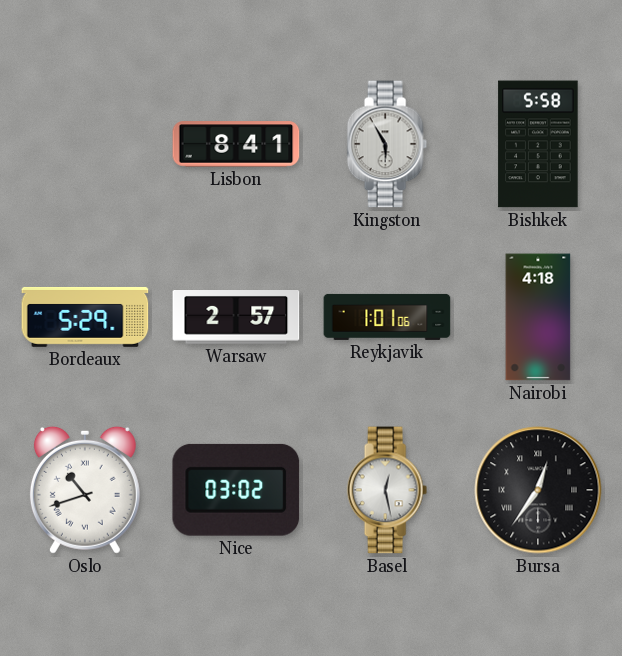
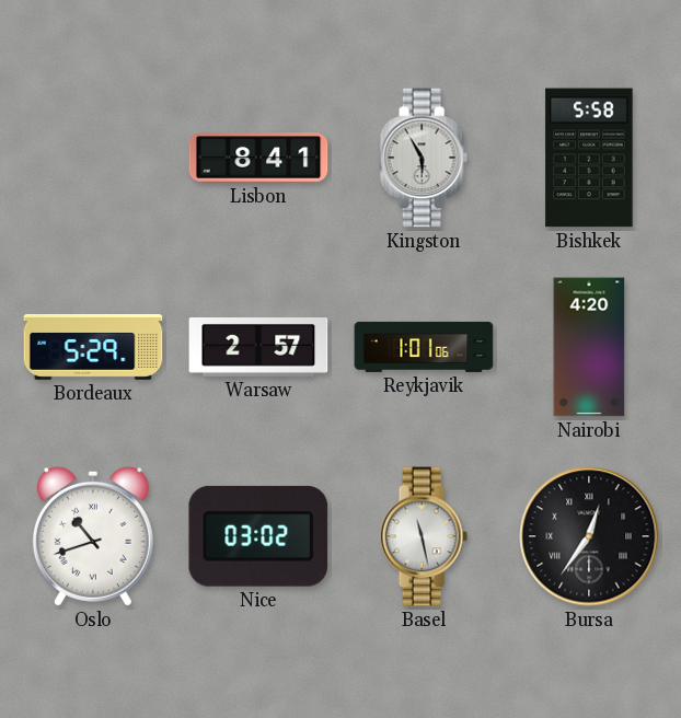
Nairobi: 4:18 -> 4:20
Basel: 12:28 -> 11:28
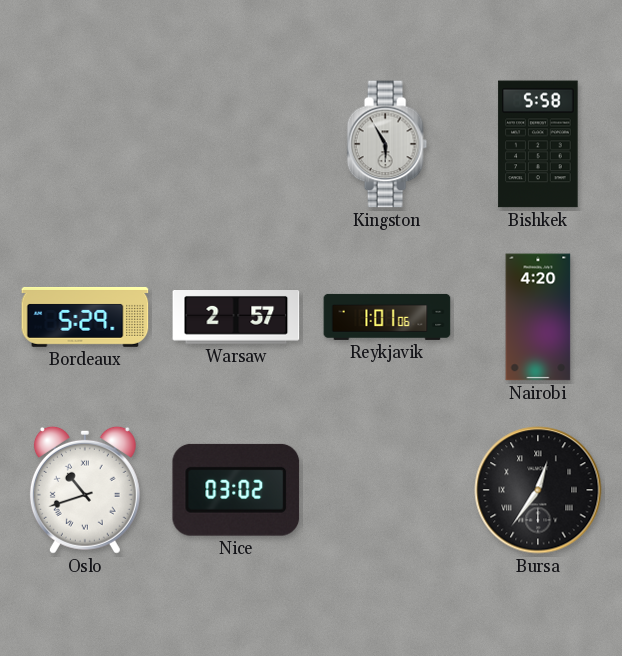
Lisbon: 8:41 -> none
Basel: 11:28 -> none
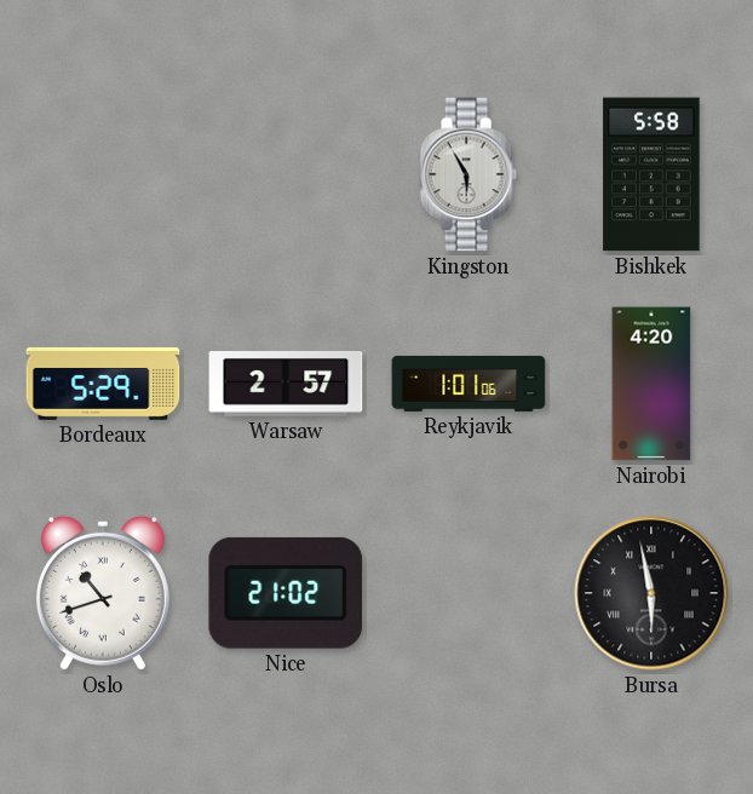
Nice: 03:02 -> 21:02
Bursa: 12:36 -> 5:58
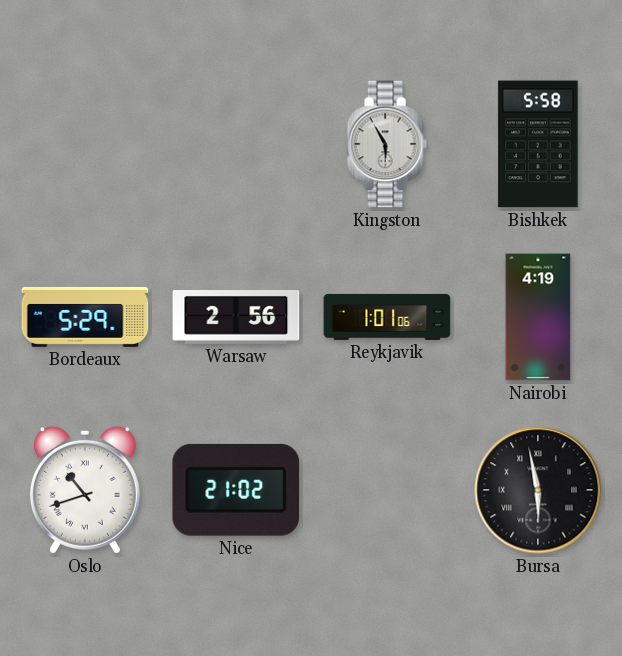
Warsaw: 2:57 -> 2:56
Nairobi: 4:20 -> 4:19
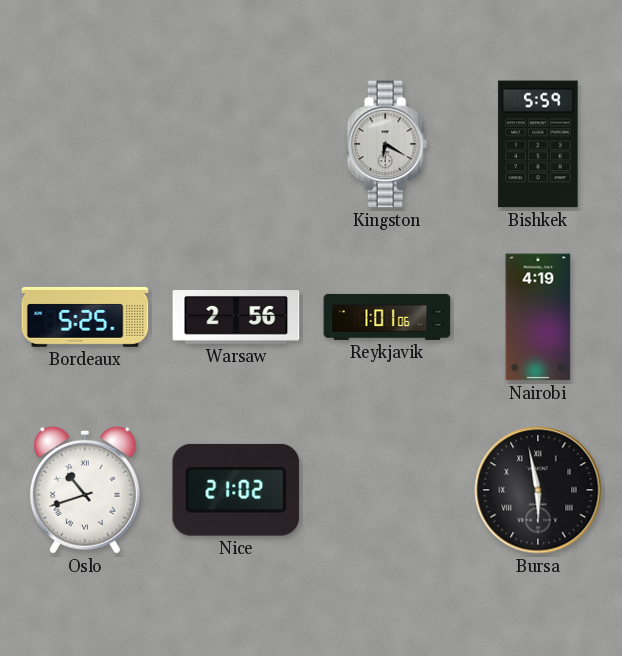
Kingston: 5:55 -> 6:20
Bishkek: 5:58 -> 5:59
Bordeaux: 5:29 -> 5:25
